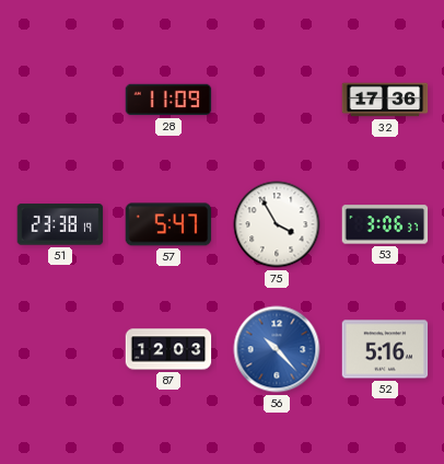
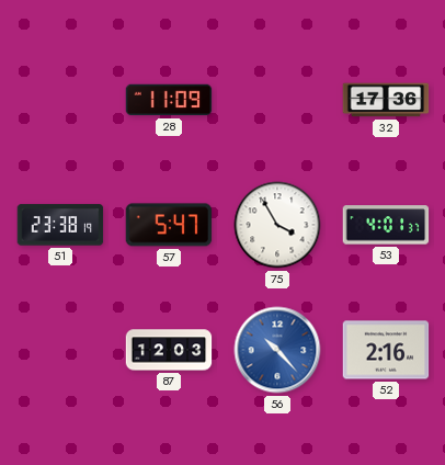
53: 3:06 -> 4:01
52: 5:16 -> 2:16
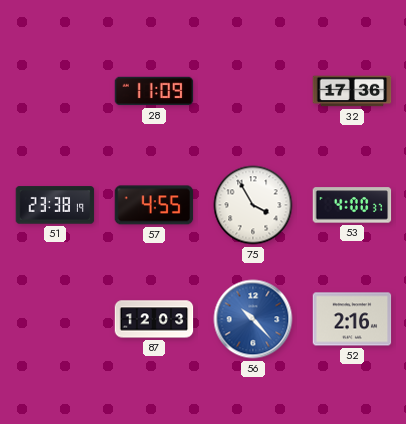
57: 5:47 -> 4:55
53: 4:01 -> 4:00
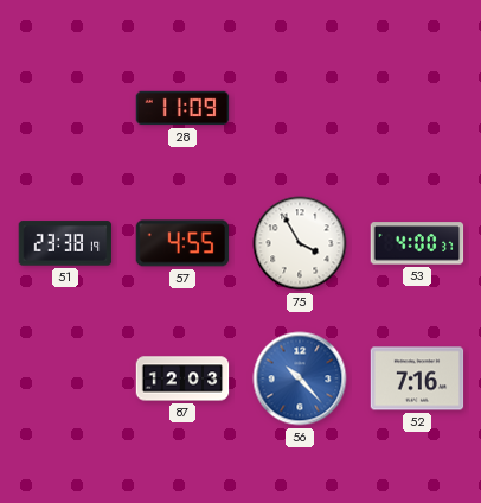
32: 17:36 -> none
52: 2:16 -> 7:16
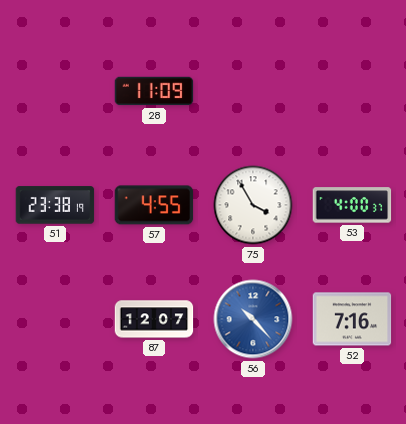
87: 12:03 -> 12:07
